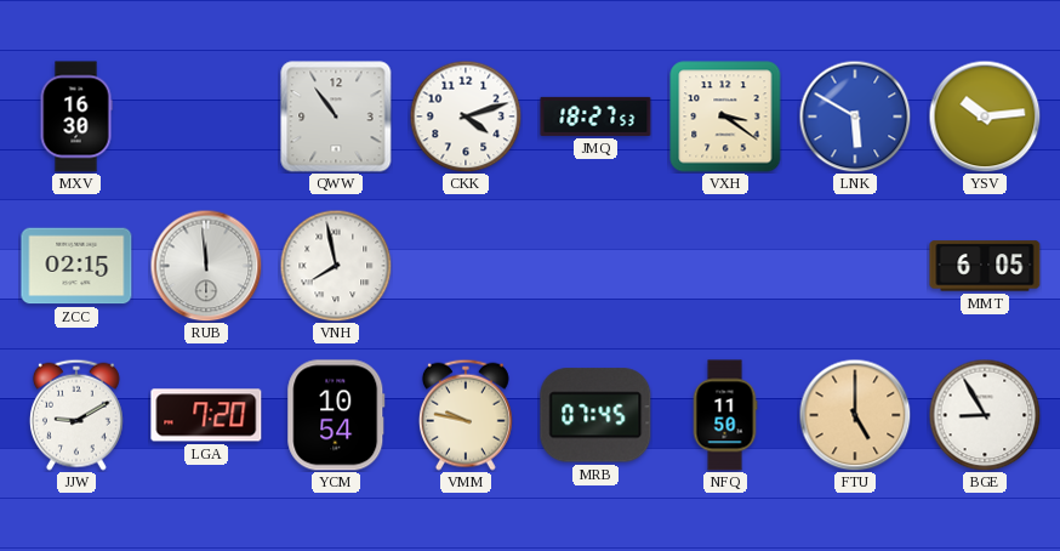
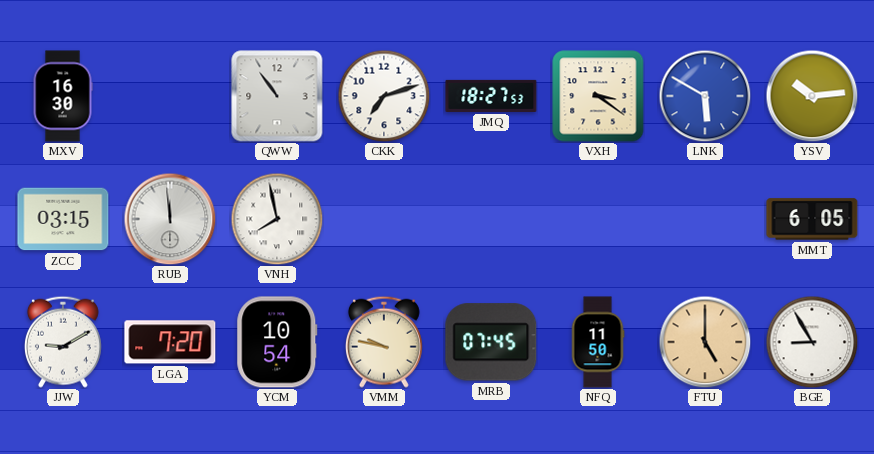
CKK: 4:12 -> 7:12
ZCC: 02:15 -> 03:15
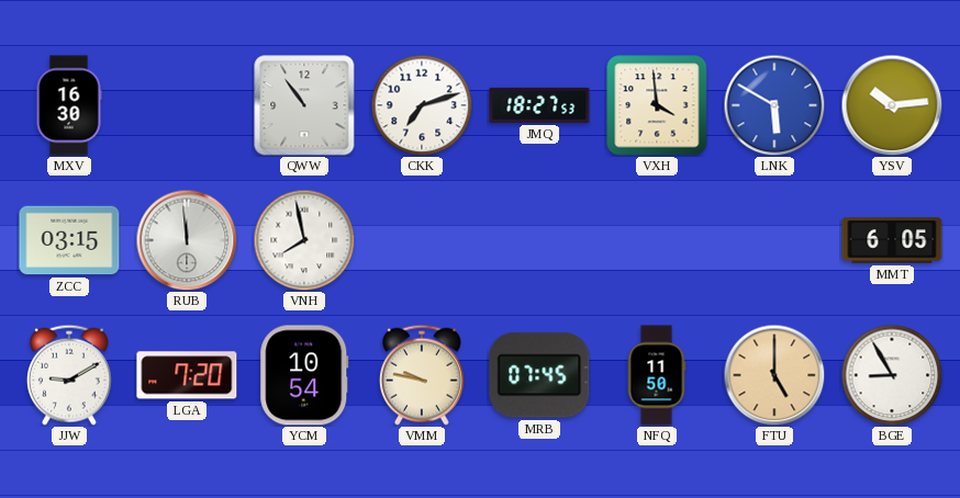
VXH: 3:21 -> 3:59
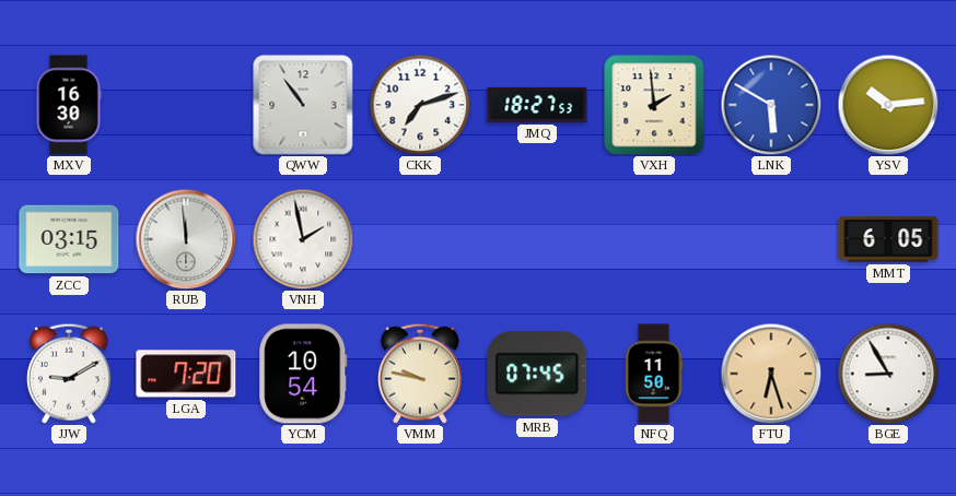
VXH: 3:59 -> 1:59
VNH: 7:58 -> 1:58
FTU: 5:00 -> 6:27
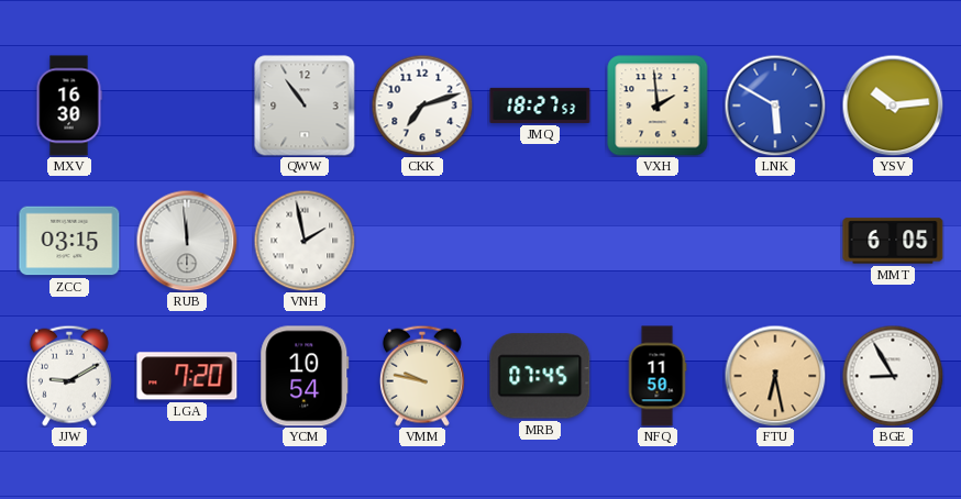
FTU: 6:27 -> 6:28
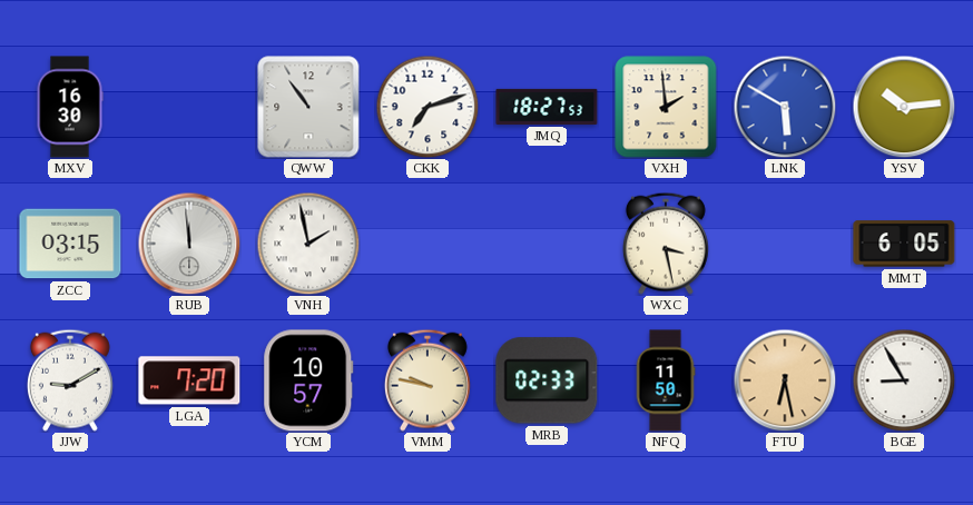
WXC: none -> 3:28
YCM: 10:54 -> 10:57
MRB: 07:45 -> 02:33
